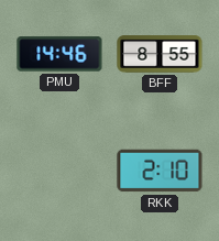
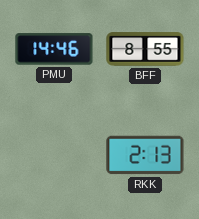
RKK: 2:10 -> 2:13
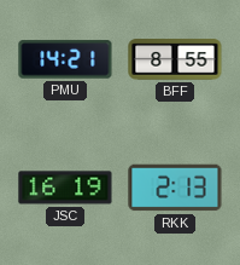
PMU: 14:46 -> 14:21
JSC: none -> 16:19
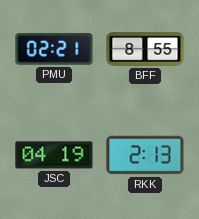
PMU: 14:21 -> 02:21
JSC: 16:19 -> 04:19
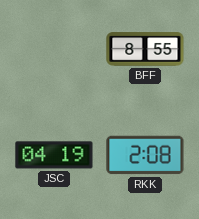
PMU: 02:21 -> none
RKK: 2:13 -> 2:08
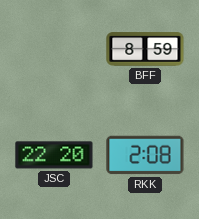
BFF: 8:55 -> 8:59
JSC: 04:19 -> 22:20
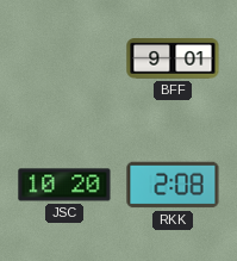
BFF: 8:59 -> 9:01
JSC: 22:20 -> 10:20
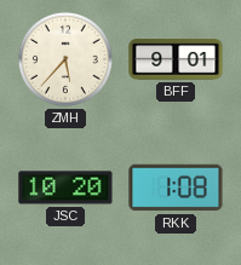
ZMH: none -> 5:37
RKK: 2:08 -> 1:08
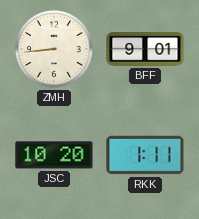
ZMH: 5:37 -> 8:44
RKK: 1:08 -> 1:11
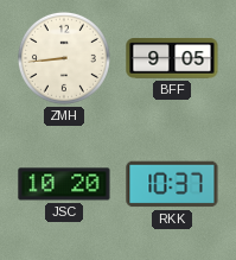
BFF: 9:01 -> 9:05
RKK: 1:11 -> 10:37
